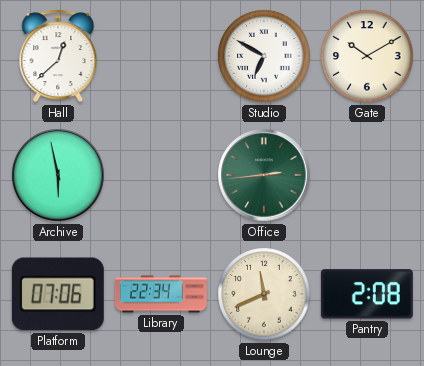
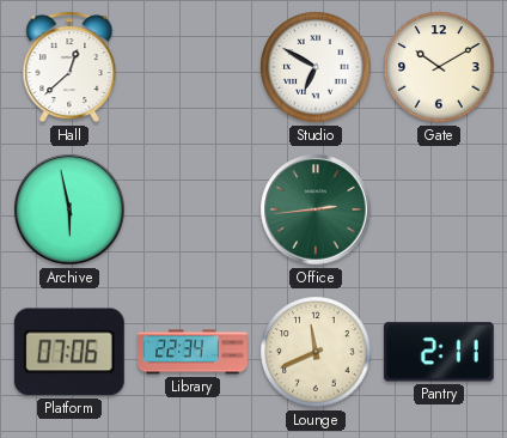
Pantry: 2:08 -> 2:11
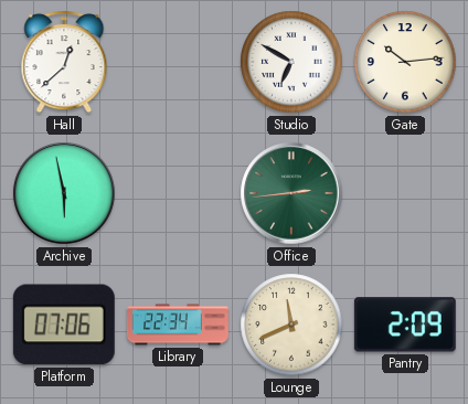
Gate: 10:10 -> 10:14
Pantry: 2:11 -> 2:09
